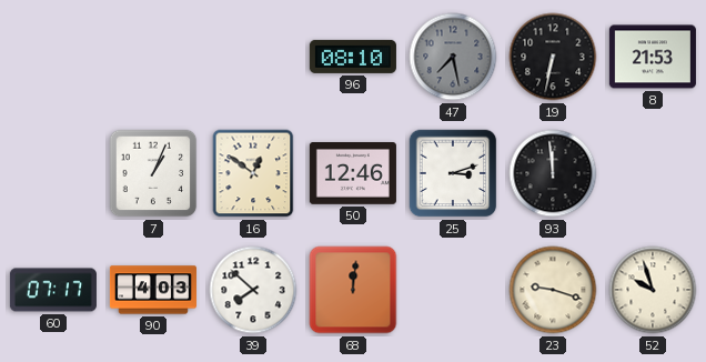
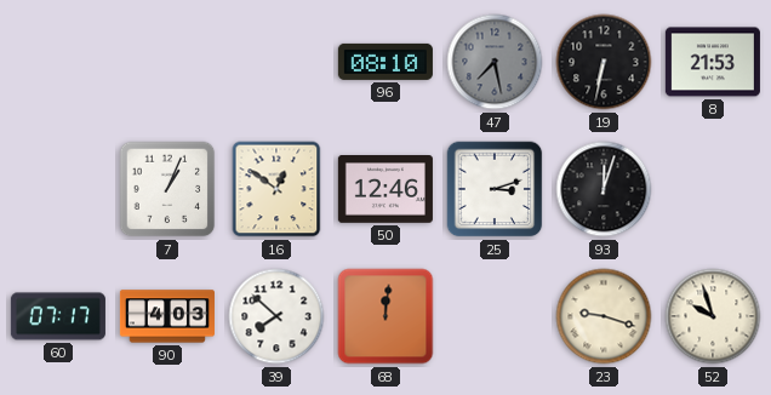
93: 11:59 -> 12:03
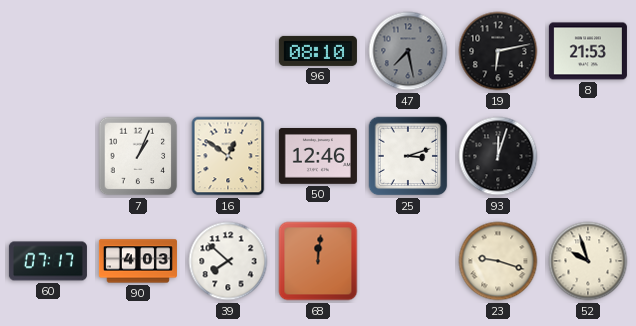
19: 6:32 -> 6:13
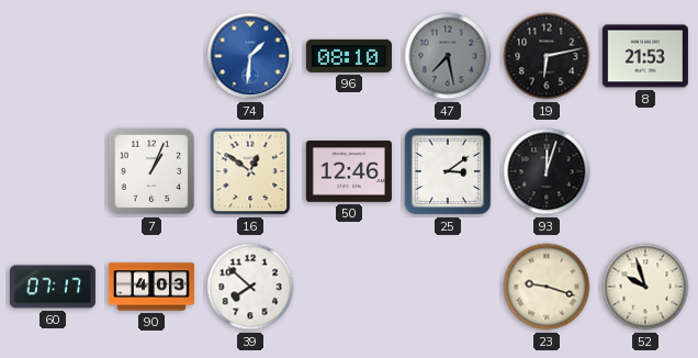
74: none -> 1:31
25: 3:12 -> 3:09
68: 12:01 -> none
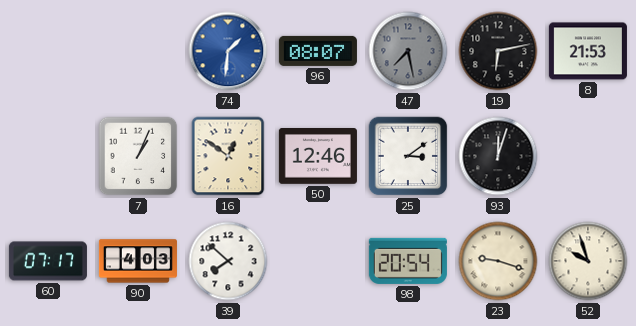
96: 08:10 -> 08:07
98: none -> 20:54
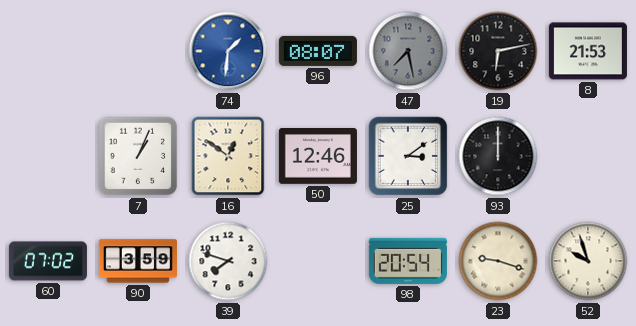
93: 12:03 -> 12:00
60: 07:17 -> 07:02
90: 4:03 -> 3:59
39: 7:52 -> 7:48
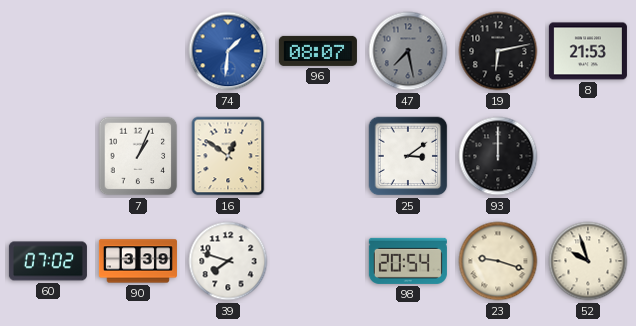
50: 12:46 -> none
90: 3:59 -> 3:39
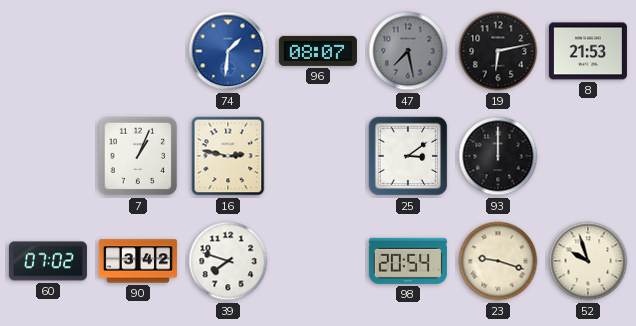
16: 12:51 -> 2:47
90: 3:39 -> 3:42
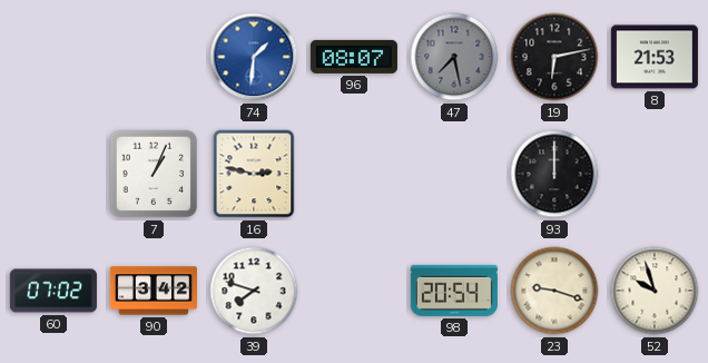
25: 3:09 -> none
